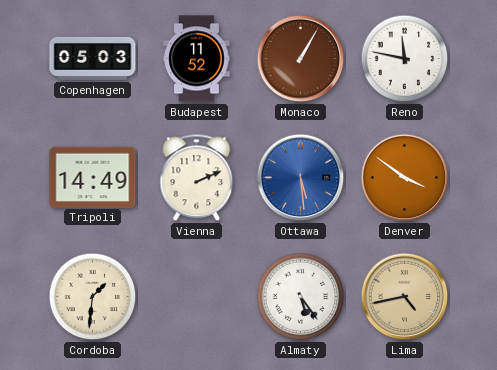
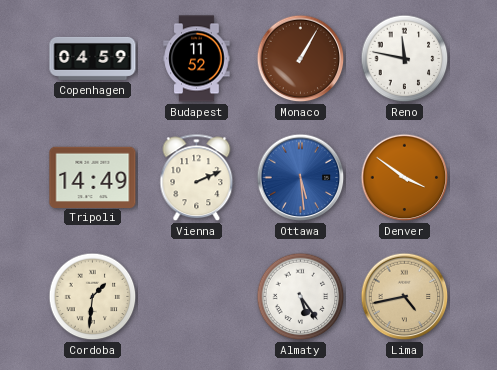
Copenhagen: 05:03 -> 04:59
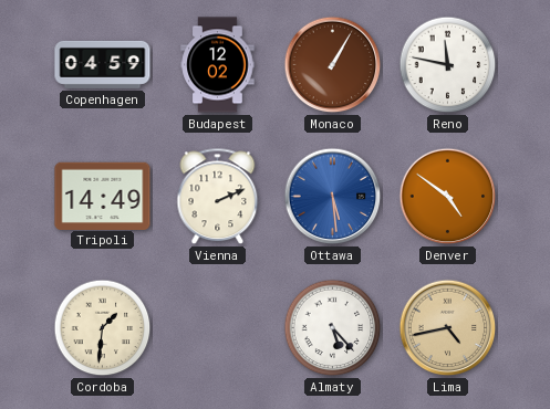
Budapest: 11:52 -> 12:02
Denver: 3:51 -> 4:51
Almaty: 5:24 -> 5:23
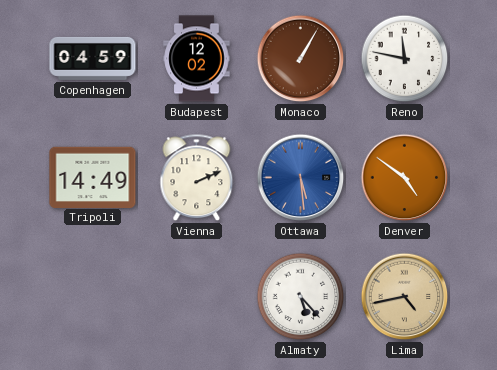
Cordoba: 1:31 -> none
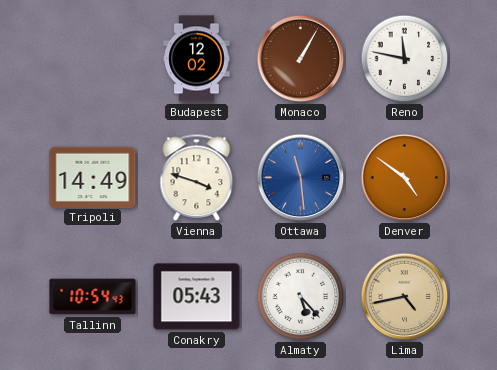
Copenhagen: 04:59 -> none
Vienna: 2:11 -> 3:48
Ottawa: 5:29 -> 11:29
Tallinn: none -> 10:54
Conakry: none -> 05:43
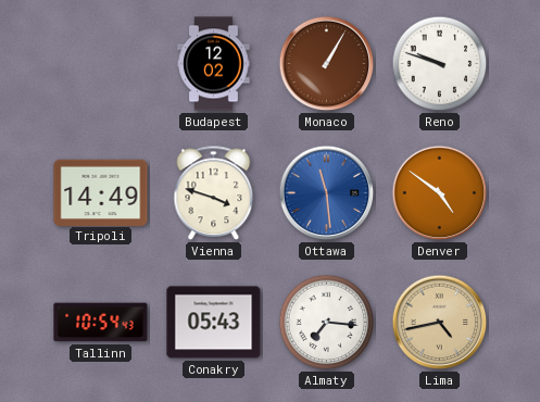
Reno: 11:47 -> 9:48
Almaty: 5:23 -> 7:16
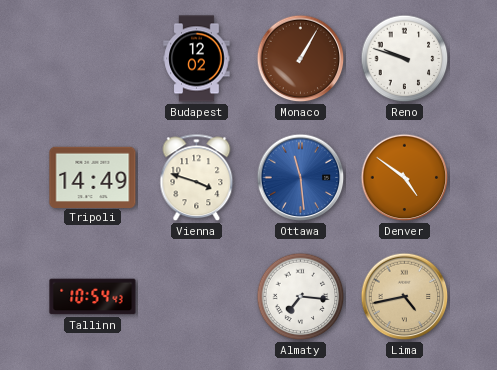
Conakry: 05:43 -> none
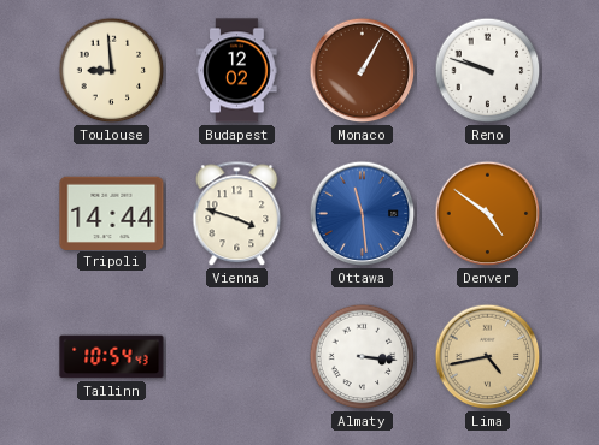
Toulouse: none -> 8:59
Tripoli: 14:49 -> 14:44
Almaty: 7:16 -> 3:16
